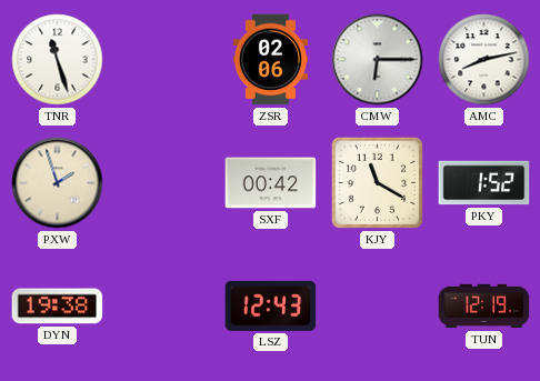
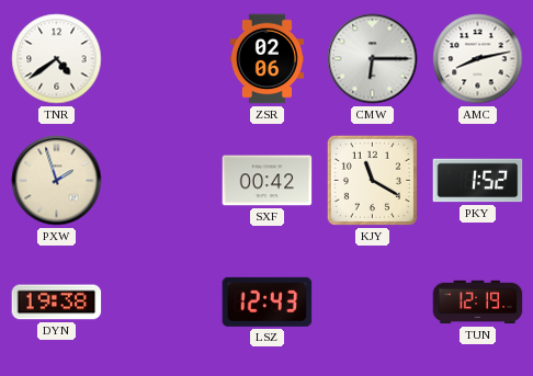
TNR: 11:27 -> 4:39
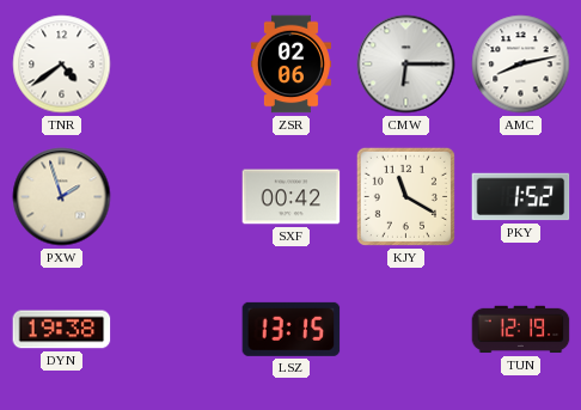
LSZ: 12:43 -> 13:15
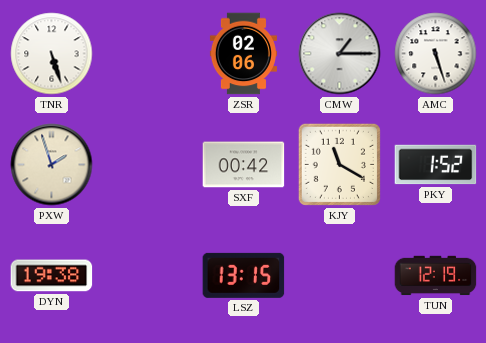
TNR: 4:39 -> 5:27
CMW: 6:15 -> 1:15
AMC: 8:13 -> 5:27
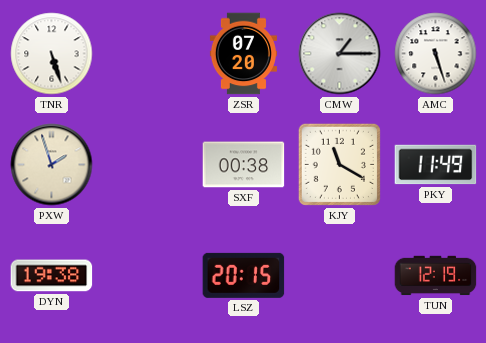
ZSR: 02:06 -> 07:20
SXF: 00:42 -> 00:38
PKY: 1:52 -> 11:49
LSZ: 13:15 -> 20:15
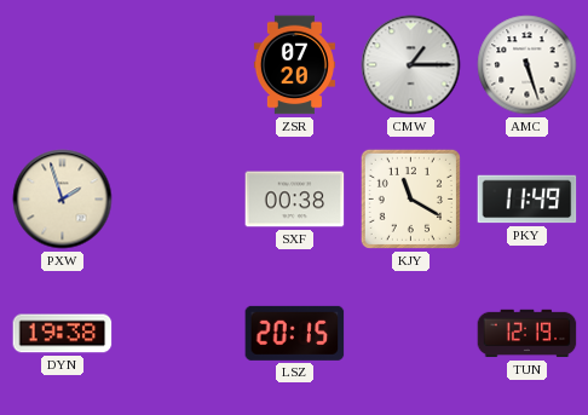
TNR: 5:27 -> none
